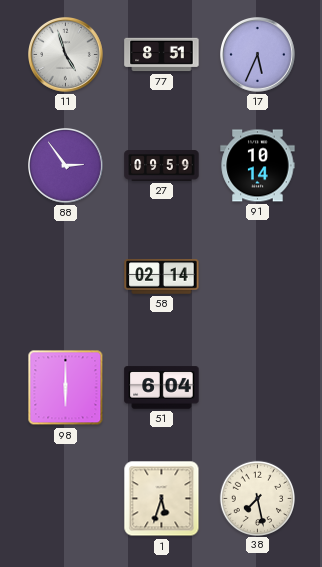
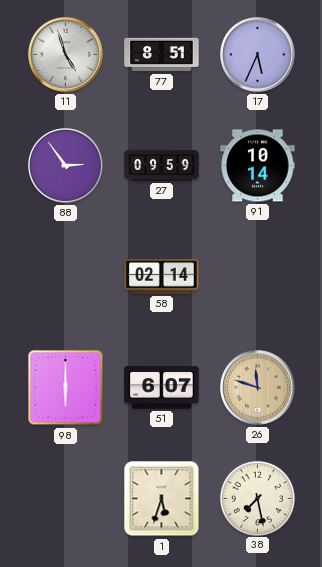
51: 6:04 -> 6:07
26: none -> 11:48
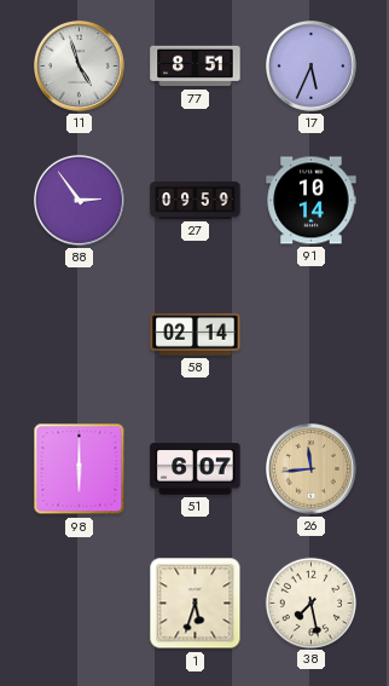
26: 11:48 -> 11:44
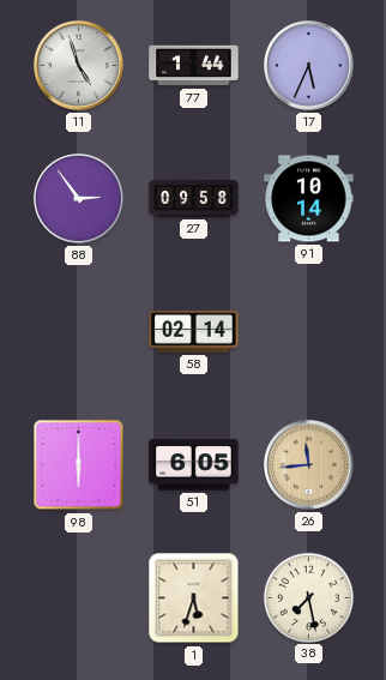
77: 8:51 -> 1:44
27: 09:59 -> 09:58
51: 6:07 -> 6:05
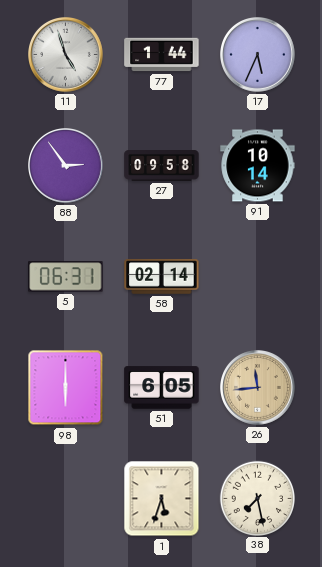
5: none -> 06:31
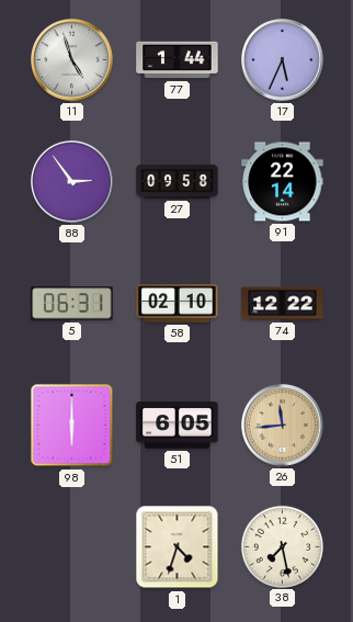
91: 10:14 -> 22:14
58: 02:14 -> 02:10
74: none -> 12:22
1: 5:33 -> 4:33
